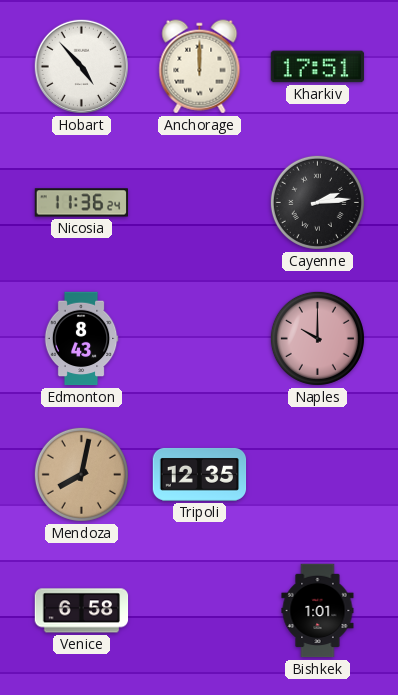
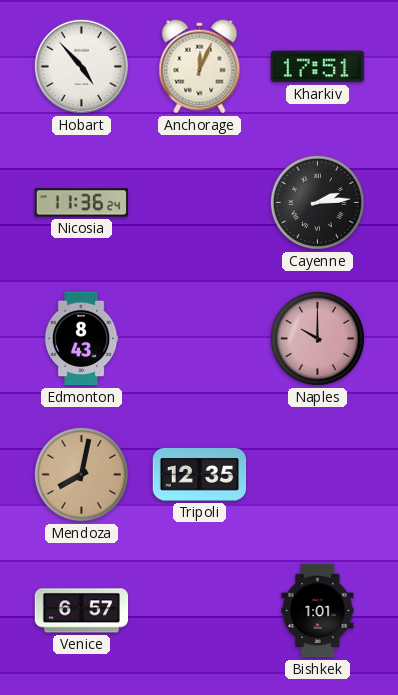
Anchorage: 12:00 -> 12:04
Venice: 6:58 -> 6:57
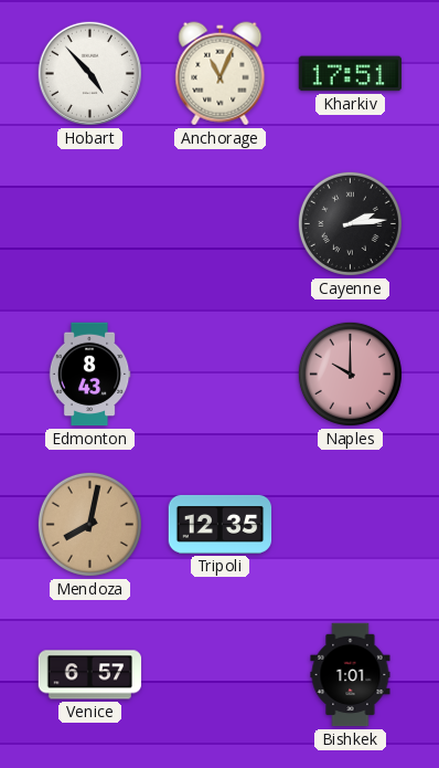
Anchorage: 12:04 -> 11:04
Nicosia: 11:36 -> none
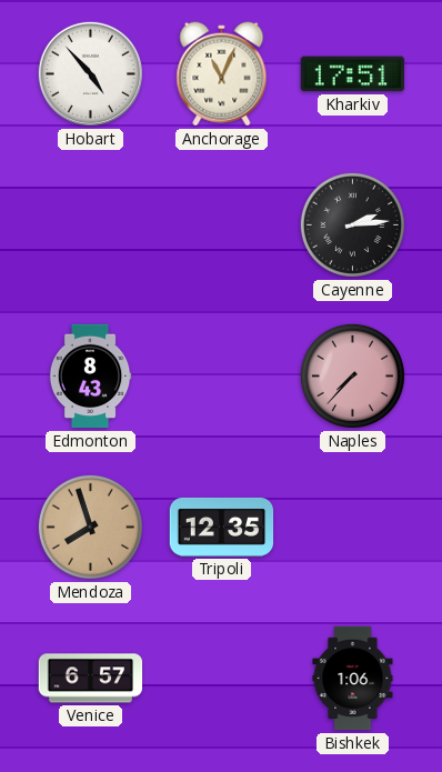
Naples: 10:00 -> 7:37
Mendoza: 8:02 -> 7:57
Bishkek: 1:01 -> 1:06
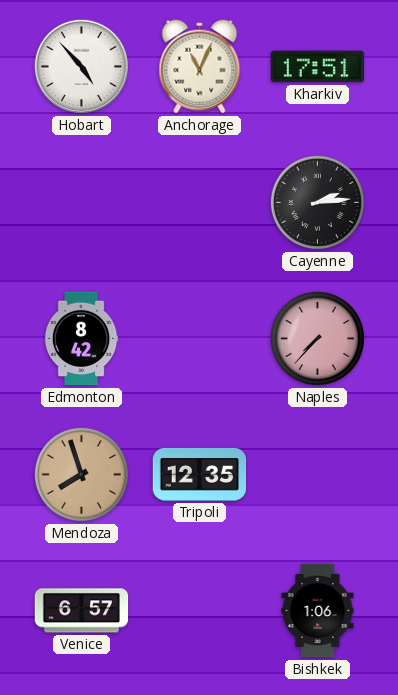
Edmonton: 8:43 -> 8:42
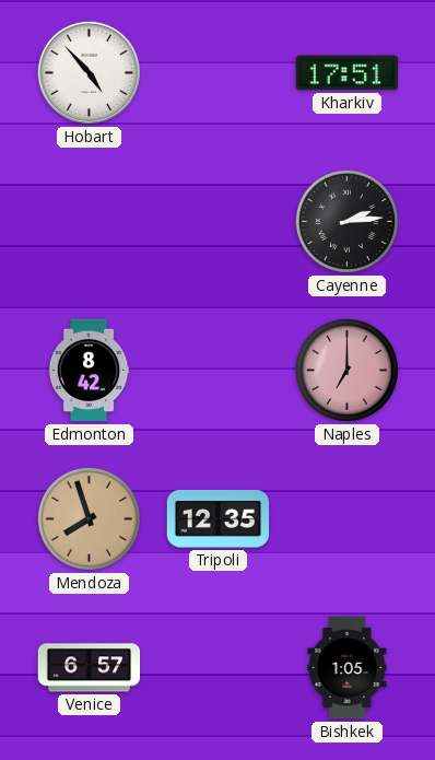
Anchorage: 11:04 -> none
Naples: 7:37 -> 7:00
Bishkek: 1:06 -> 1:05
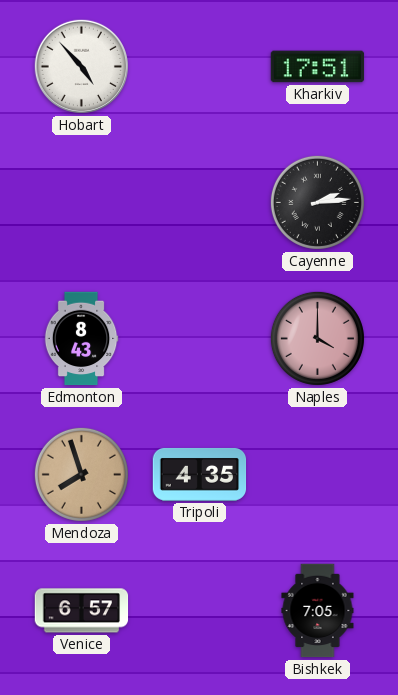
Edmonton: 8:42 -> 8:43
Naples: 7:00 -> 4:00
Tripoli: 12:35 -> 4:35
Bishkek: 1:05 -> 7:05
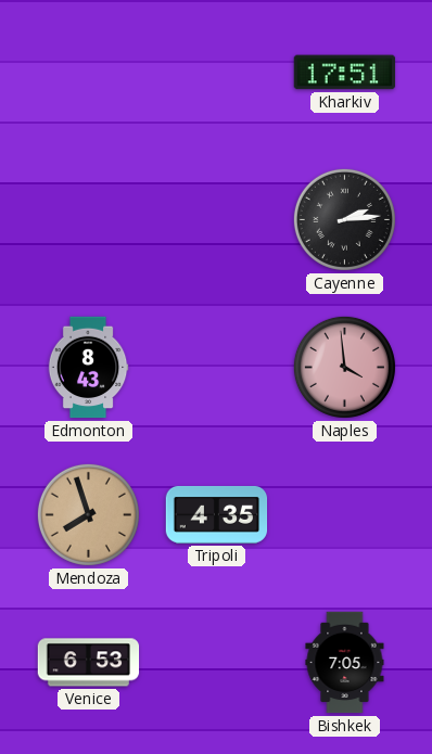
Hobart: 4:53 -> none
Naples: 4:00 -> 3:59
Venice: 6:57 -> 6:53
